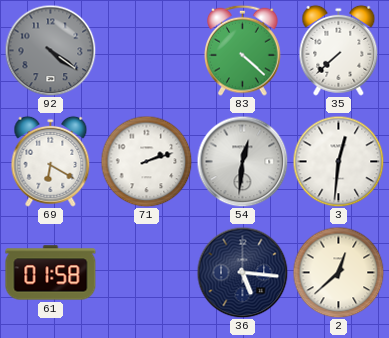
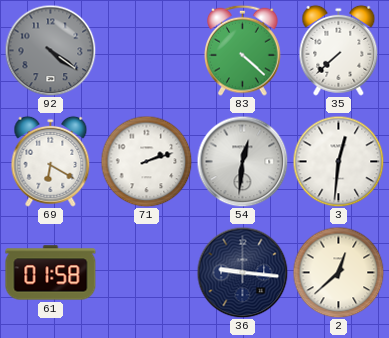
36: 5:16 -> 9:16
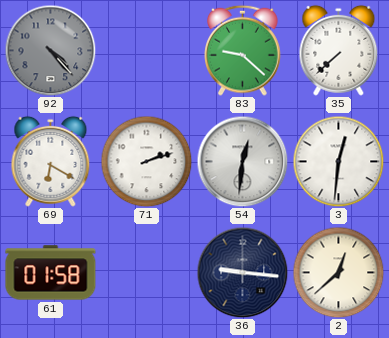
92: 4:21 -> 4:23
83: 4:22 -> 9:22
